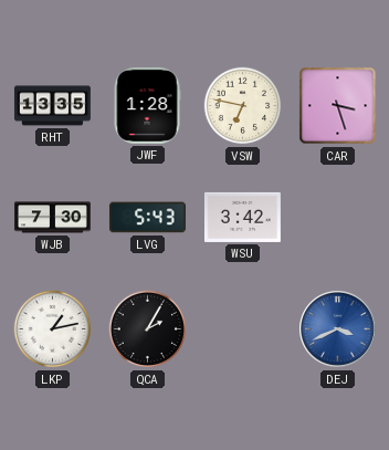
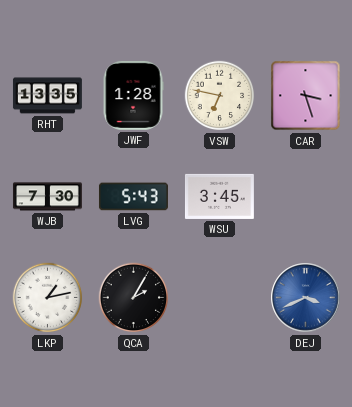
WSU: 3:42 -> 3:45
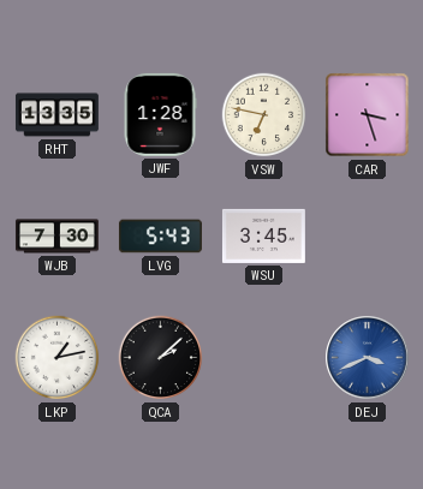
QCA: 2:05 -> 2:08
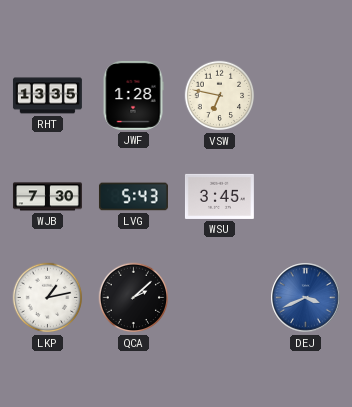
CAR: 3:27 -> none
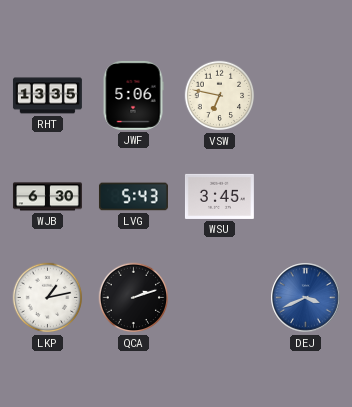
JWF: 1:28 -> 5:06
WJB: 7:30 -> 6:30
QCA: 2:08 -> 2:12
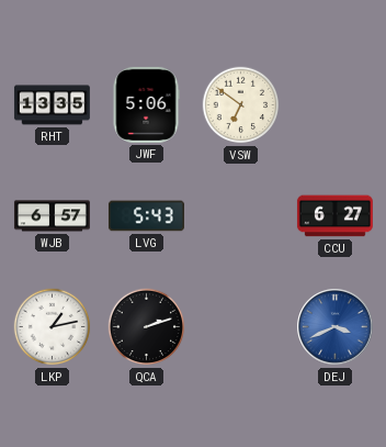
VSW: 6:47 -> 6:51
WJB: 6:30 -> 6:57
WSU: 3:45 -> none
CCU: none -> 6:27
